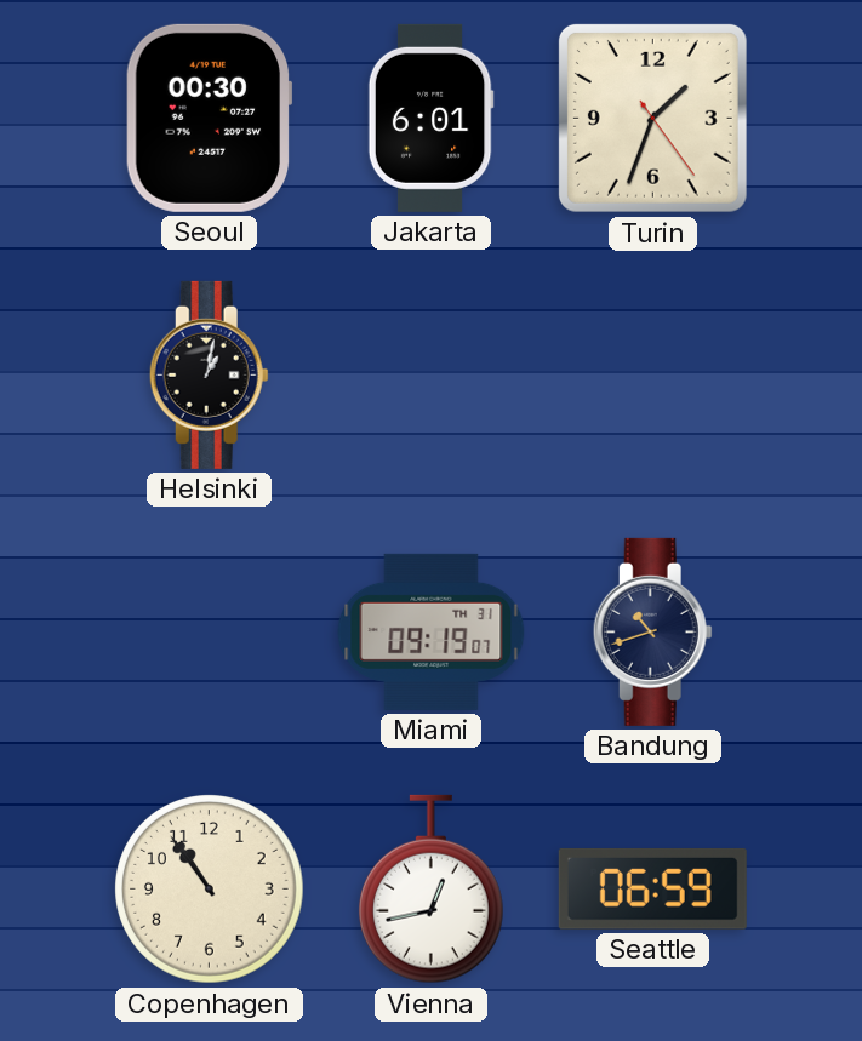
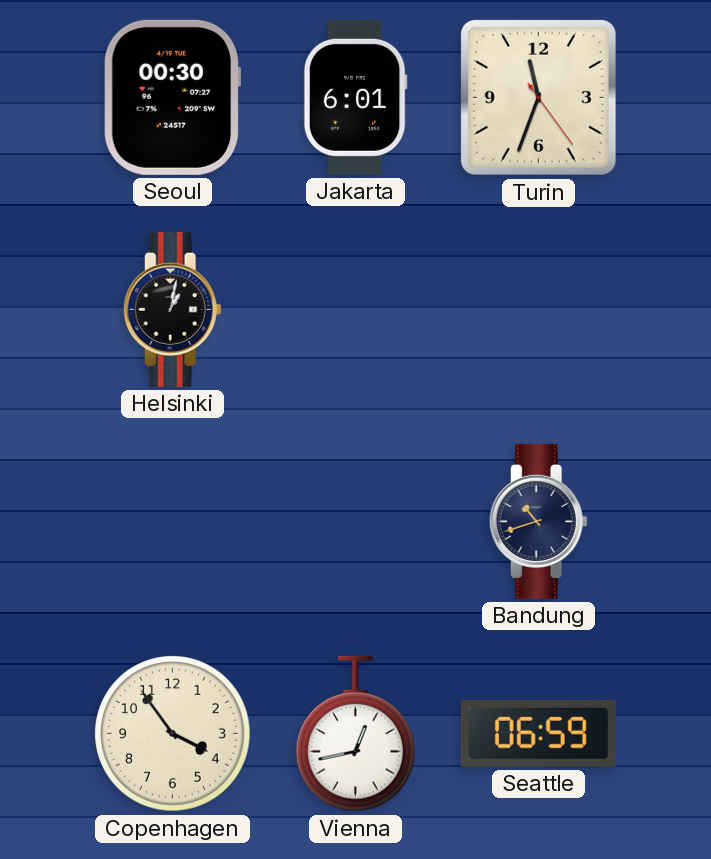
Turin: 1:33 -> 11:33
Miami: 09:19 -> none
Copenhagen: 10:54 -> 3:54
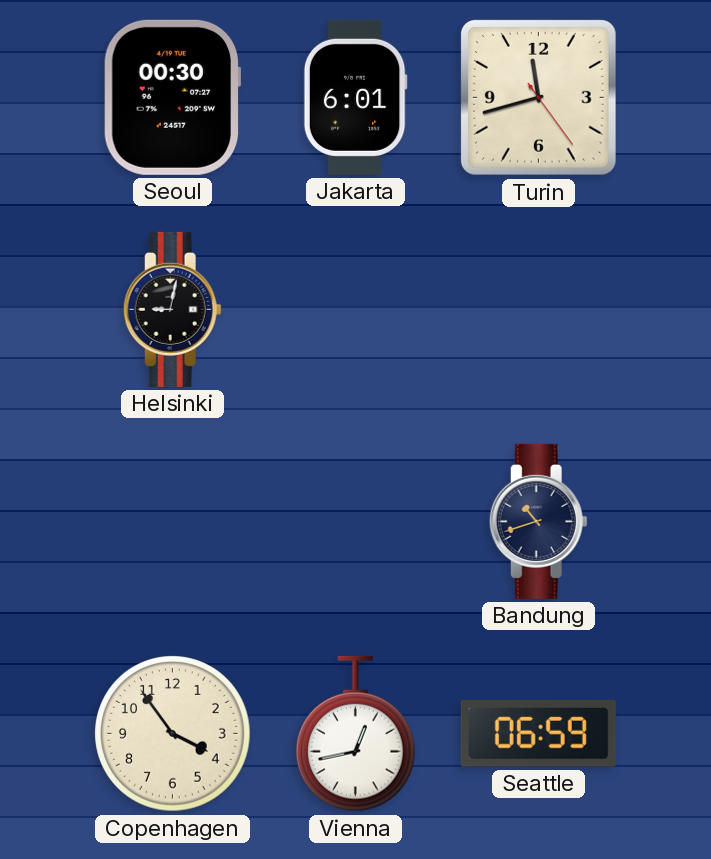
Turin: 11:33 -> 11:42
Helsinki: 1:02 -> 9:02
